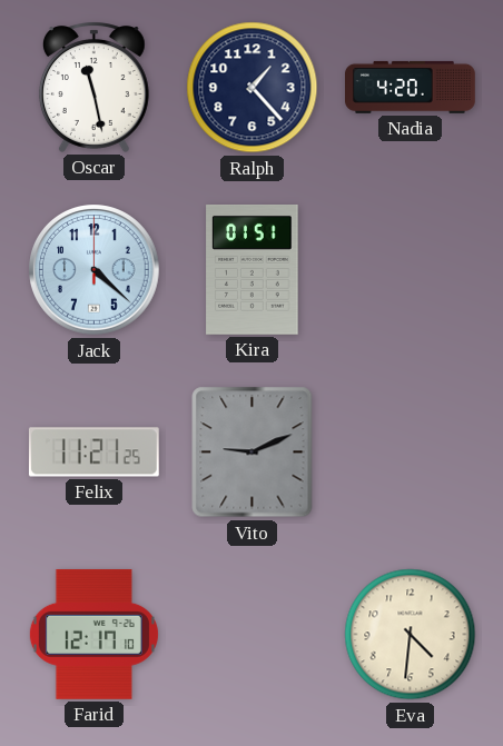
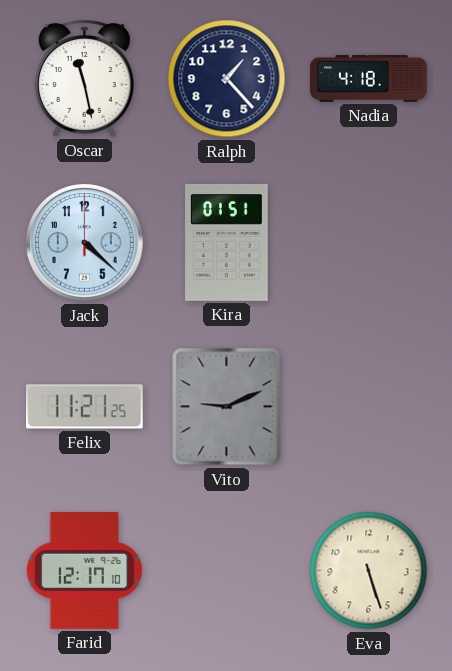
Nadia: 4:20 -> 4:18
Eva: 4:31 -> 5:27
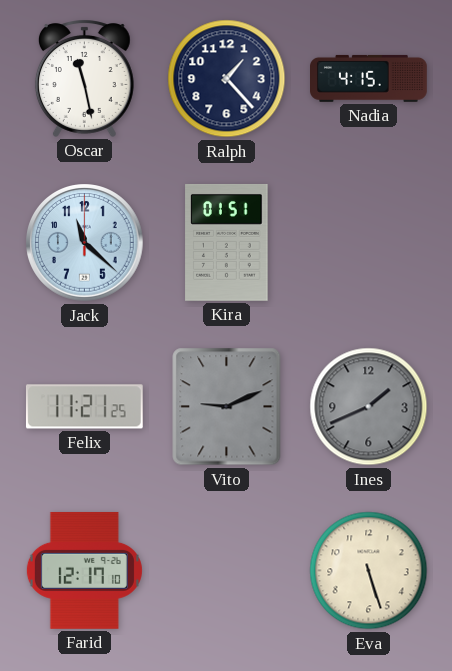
Nadia: 4:18 -> 4:15
Jack: 4:22 -> 11:22
Ines: none -> 1:41
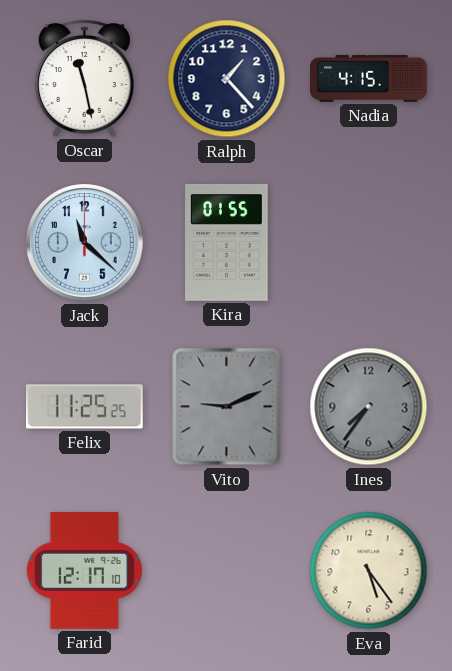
Kira: 01:51 -> 01:55
Felix: 11:21 -> 11:25
Ines: 1:41 -> 7:36
Eva: 5:27 -> 5:24
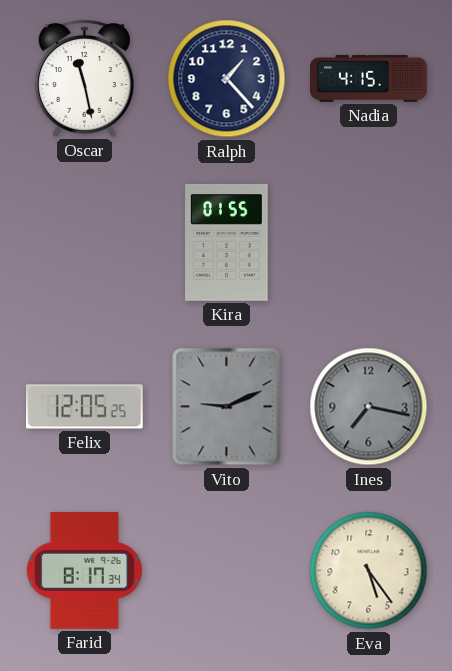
Jack: 11:22 -> none
Felix: 11:25 -> 12:05
Ines: 7:36 -> 7:17
Farid: 12:17 -> 8:17
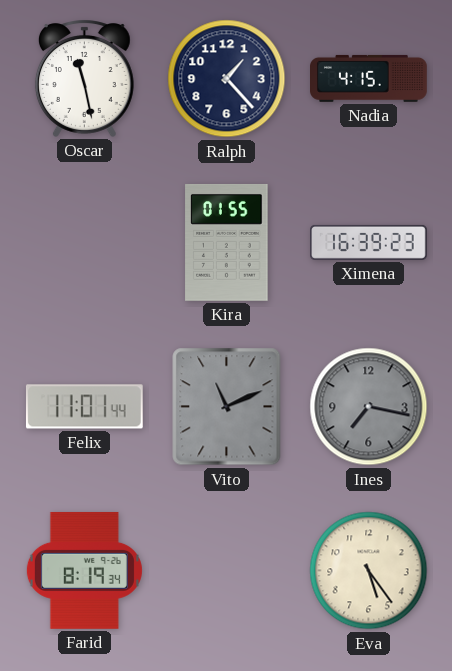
Ximena: none -> 16:39
Felix: 12:05 -> 11:01
Vito: 9:11 -> 11:11
Farid: 8:17 -> 8:19
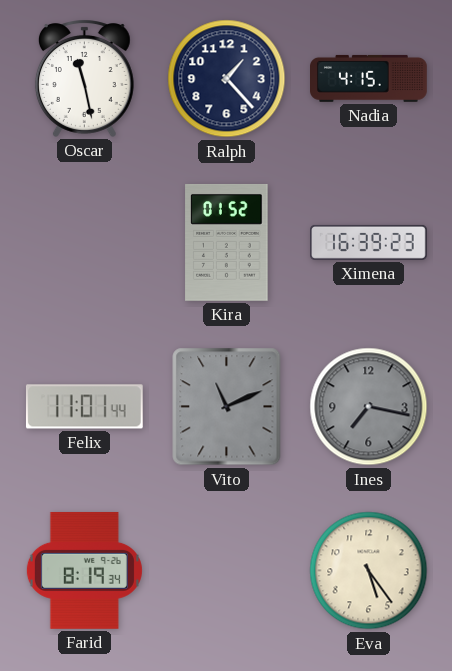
Kira: 01:55 -> 01:52
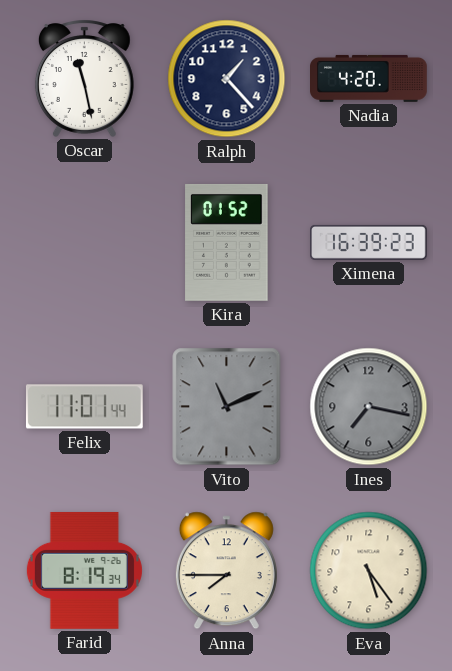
Nadia: 4:15 -> 4:20
Anna: none -> 7:45
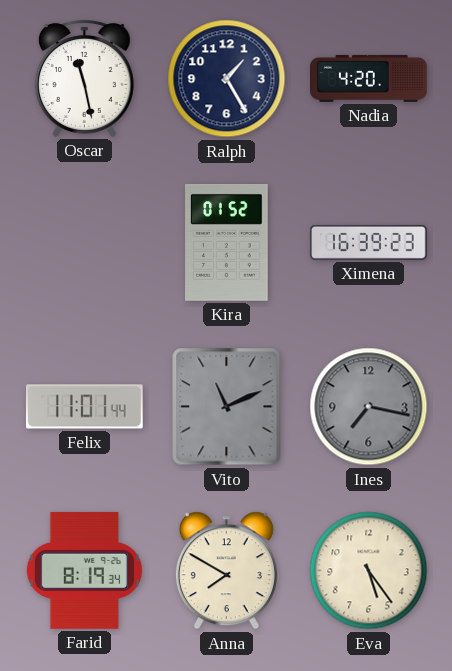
Ralph: 1:23 -> 1:25
Anna: 7:45 -> 7:50
